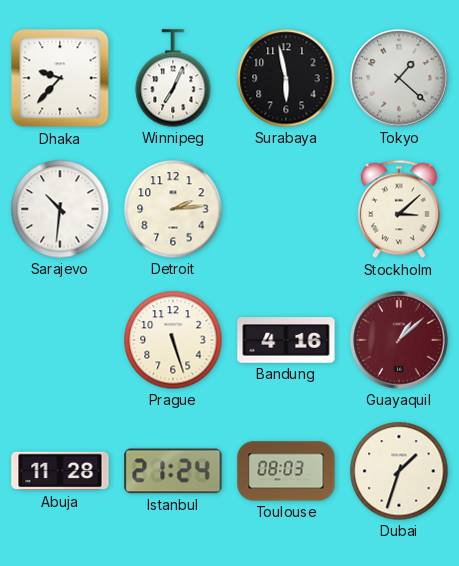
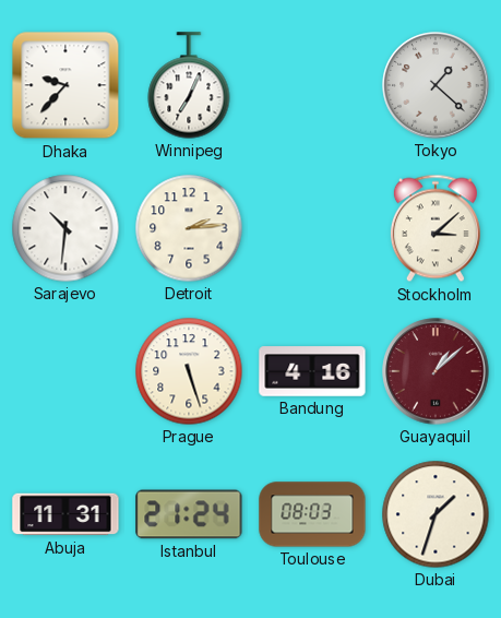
Surabaya: 5:58 -> none
Abuja: 11:28 -> 11:31
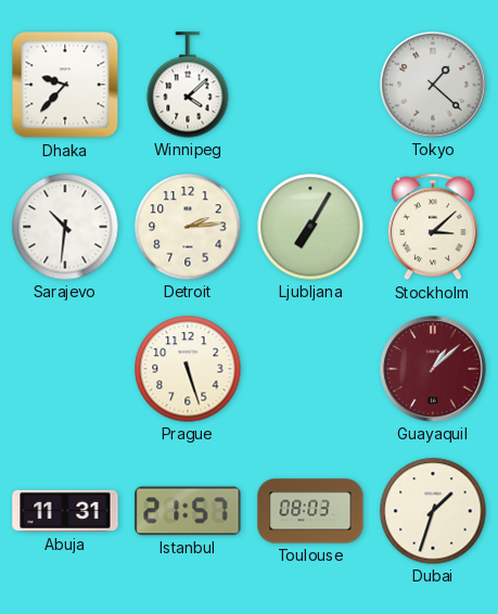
Winnipeg: 7:04 -> 4:08
Ljubljana: none -> 7:05
Bandung: 4:16 -> none
Istanbul: 21:24 -> 21:57
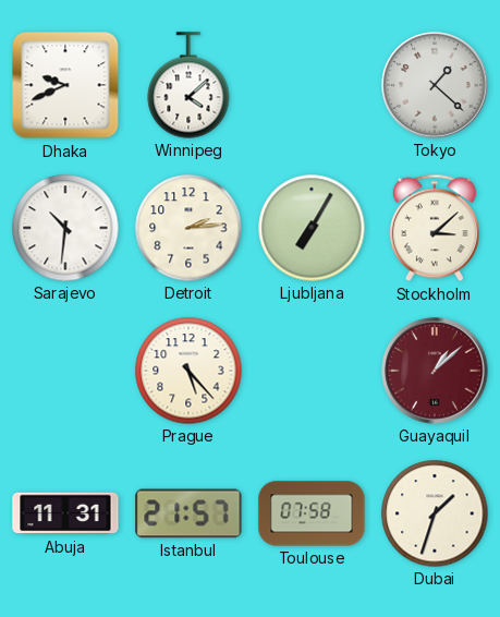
Dhaka: 9:37 -> 9:41
Prague: 5:27 -> 5:23
Toulouse: 08:03 -> 07:58
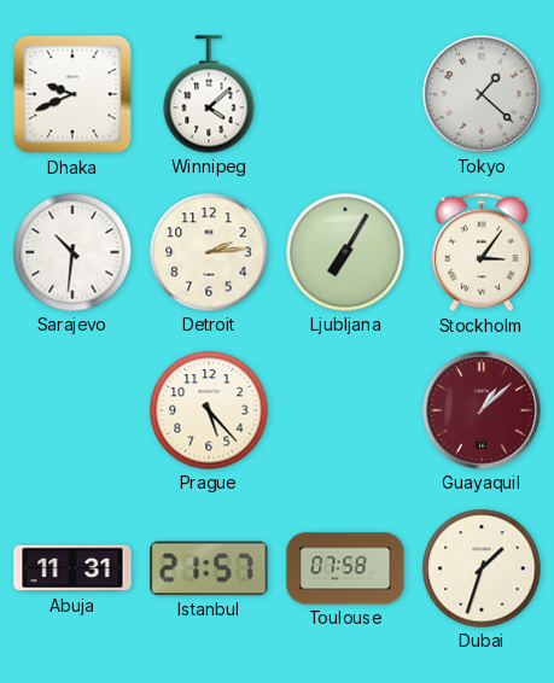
Stockholm: 3:08 -> 3:06
